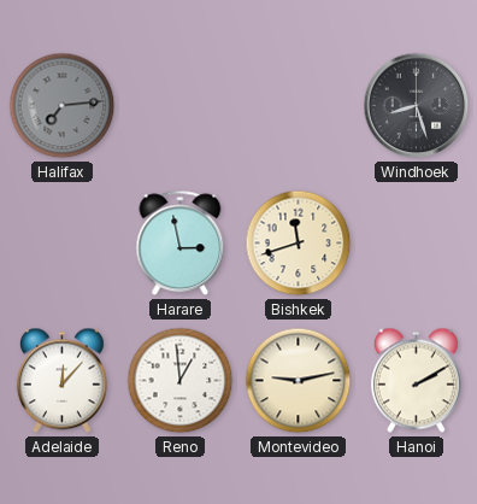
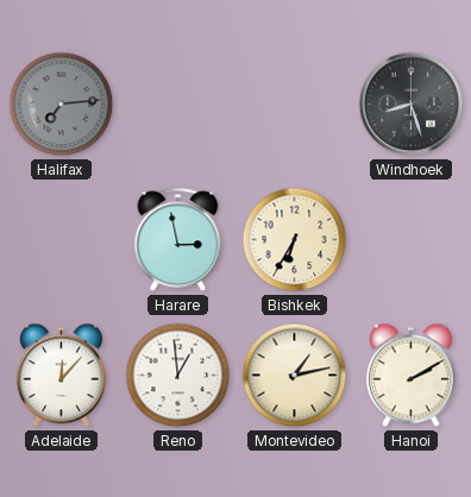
Bishkek: 11:42 -> 6:35
Montevideo: 9:13 -> 1:13
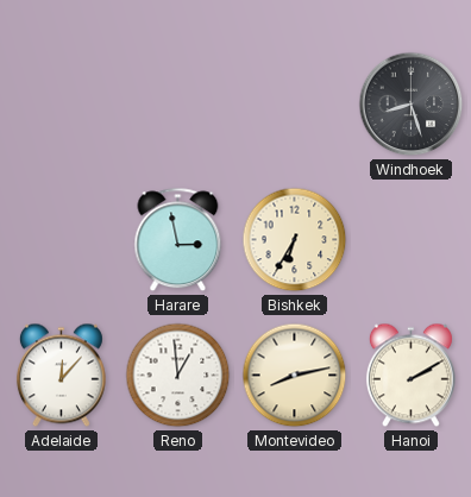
Halifax: 7:14 -> none
Montevideo: 1:13 -> 8:13
